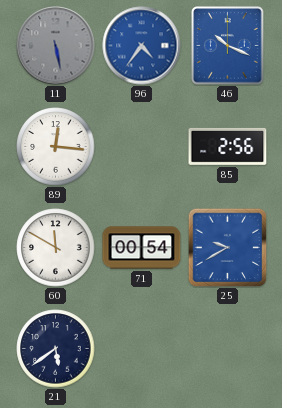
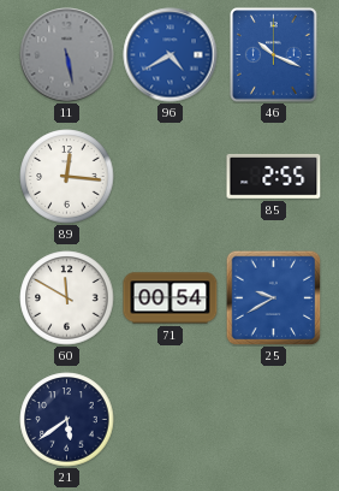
96: 4:36 -> 4:40
85: 2:56 -> 2:55
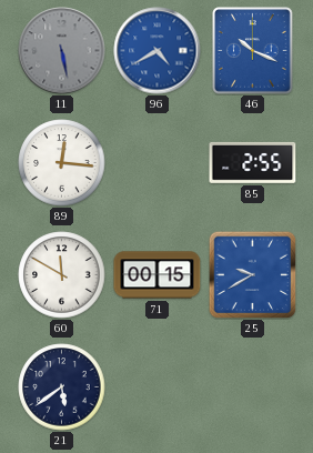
71: 00:54 -> 00:15
